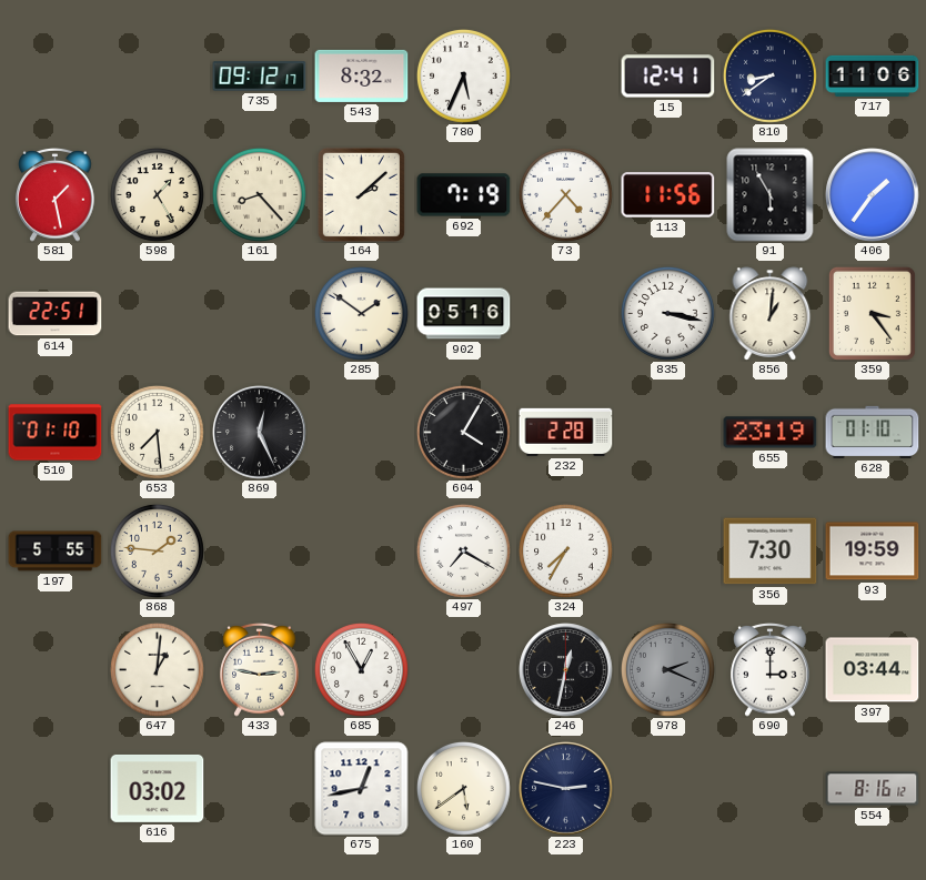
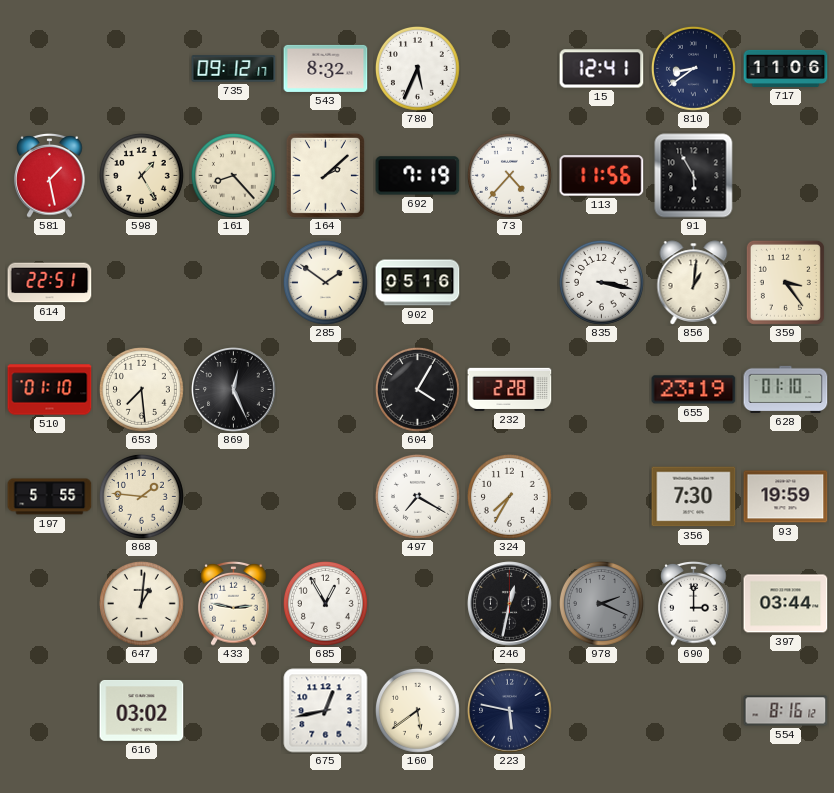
406: 1:36 -> none
223: 2:47 -> 5:47
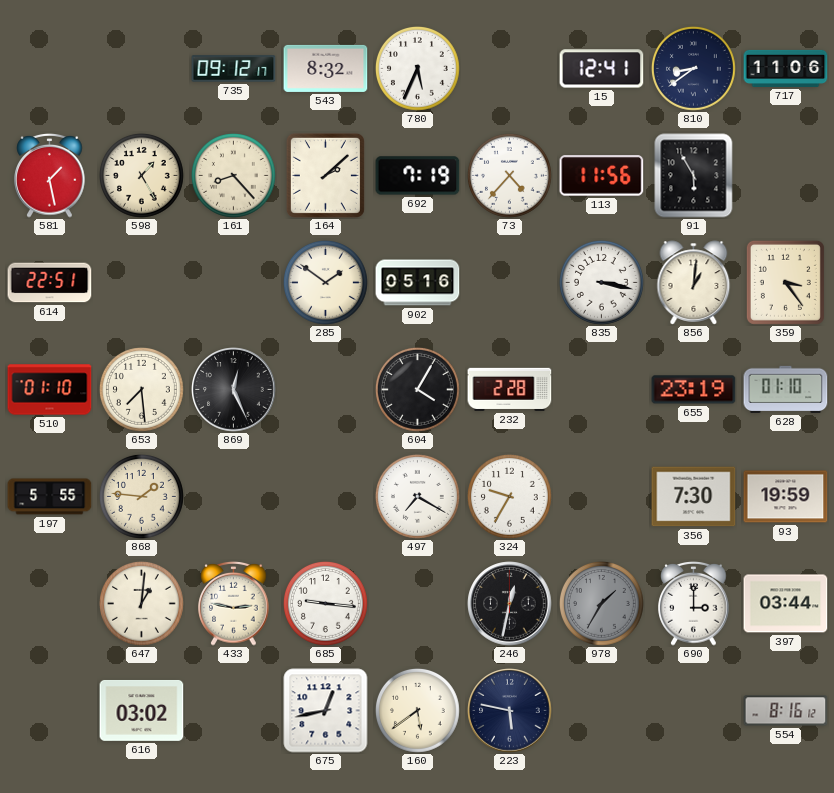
324: 7:35 -> 9:35
685: 12:55 -> 9:16
978: 2:19 -> 1:35
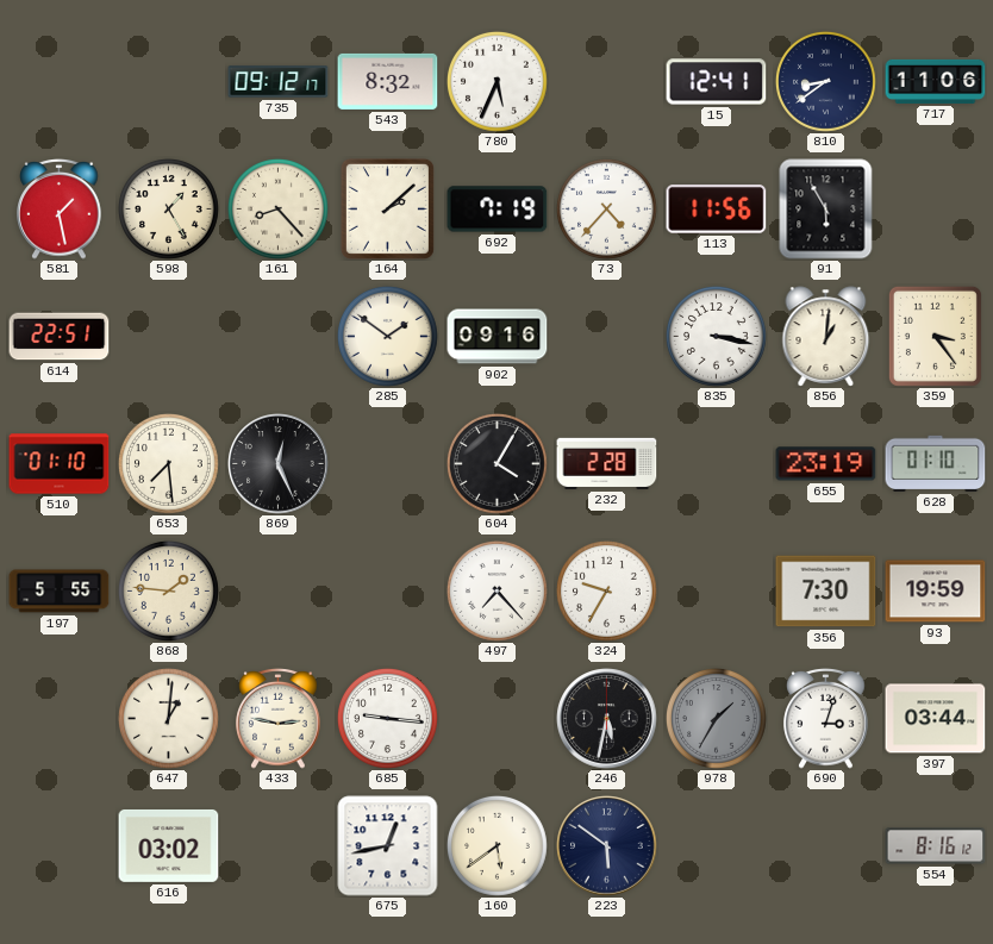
902: 05:16 -> 09:16
497: 7:20 -> 7:23
246: 12:32 -> 5:32
690: 3:00 -> 3:03
223: 5:47 -> 5:51
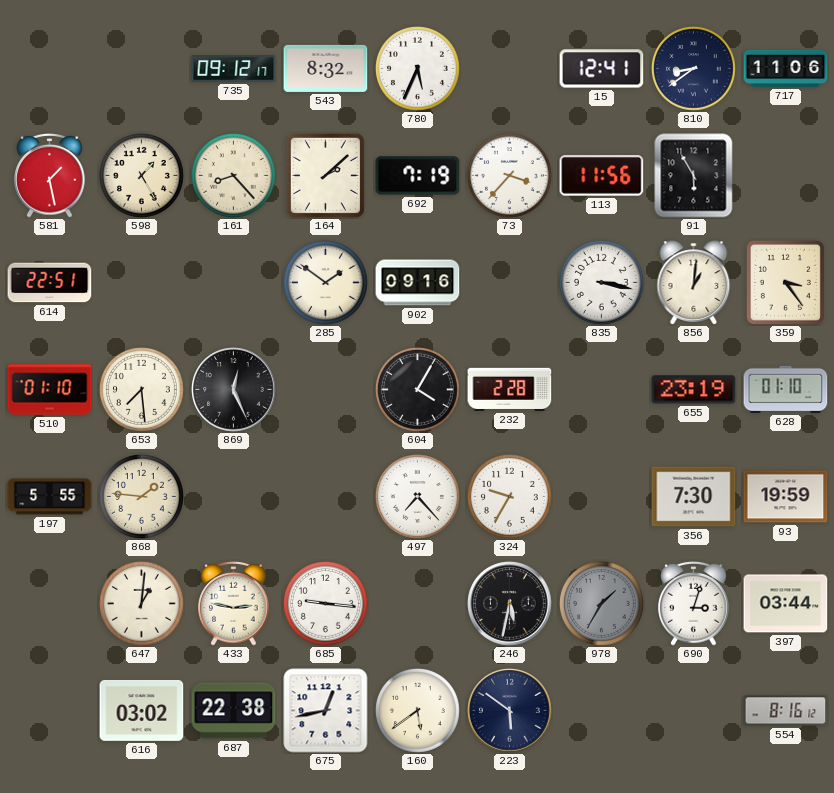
73: 4:37 -> 3:37
687: none -> 22:38
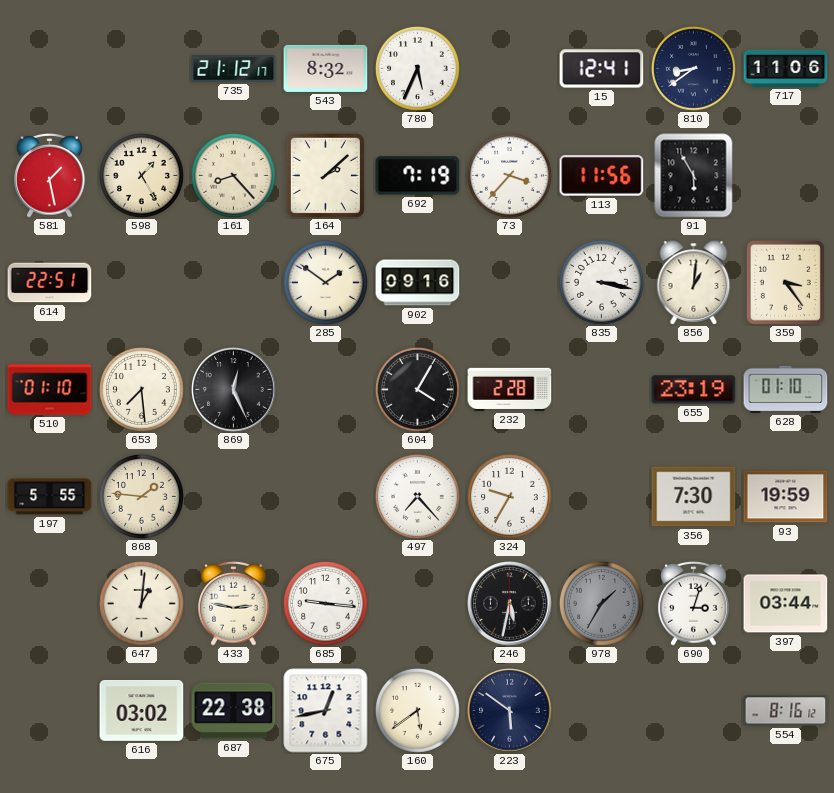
735: 09:12 -> 21:12
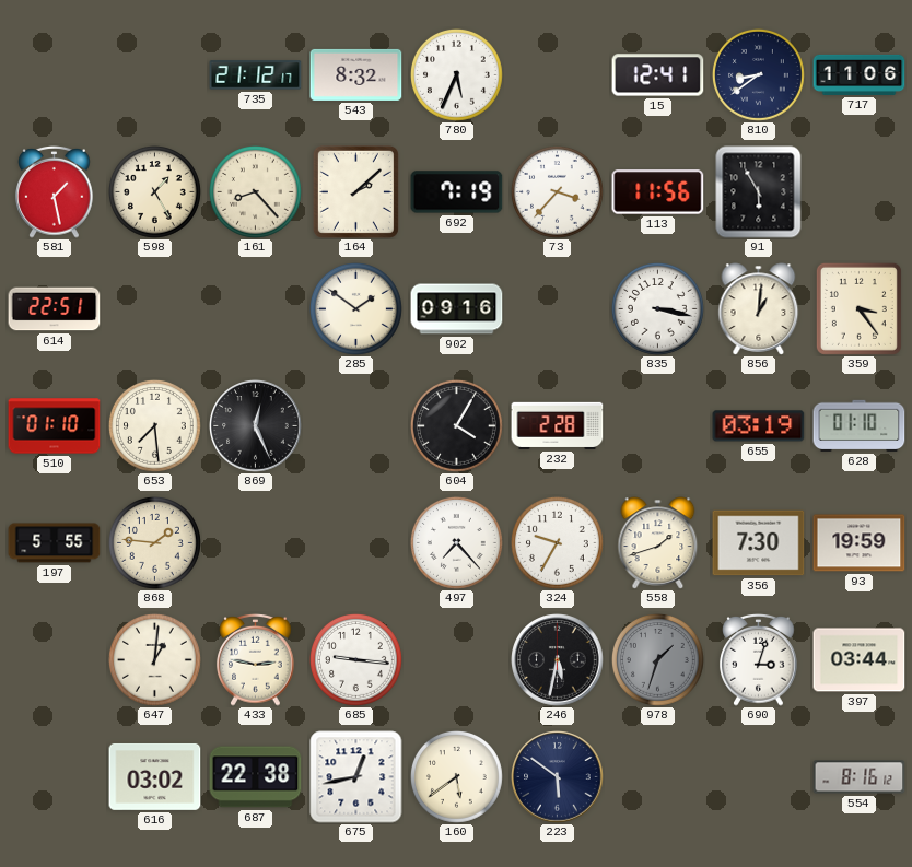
655: 23:19 -> 03:19
558: none -> 1:42
978: 1:35 -> 1:33
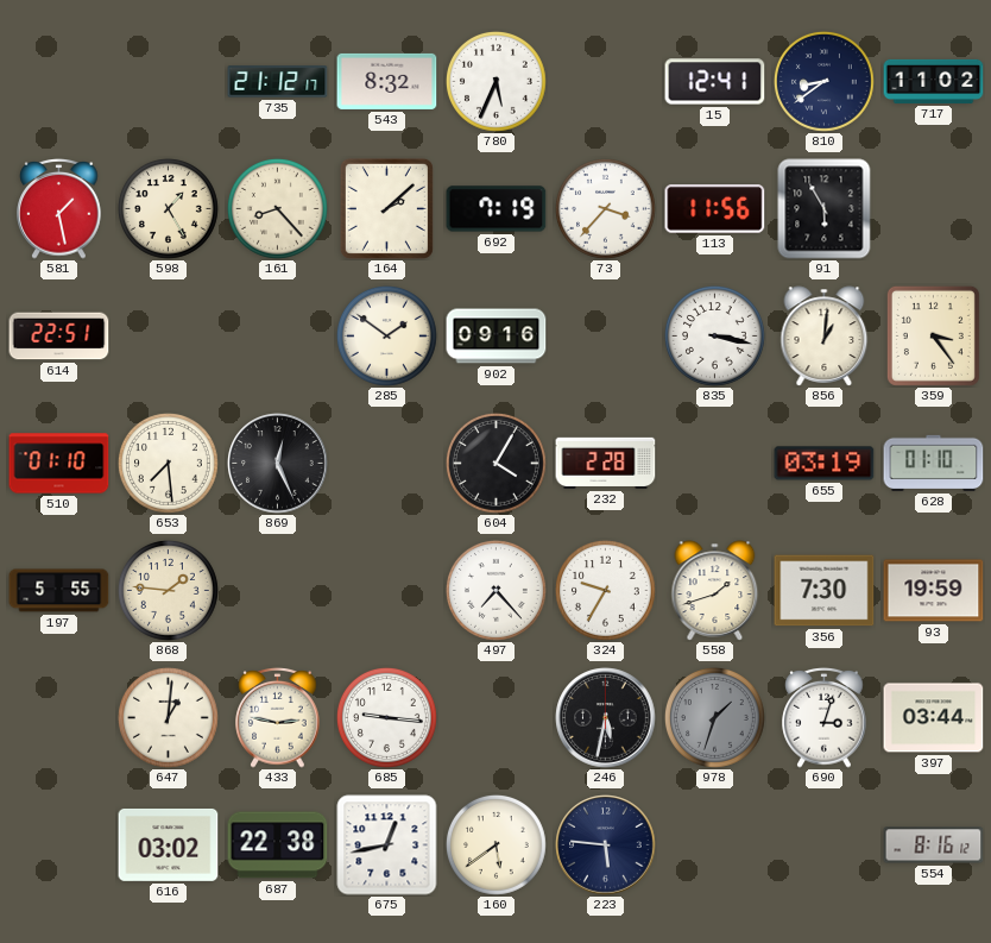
717: 11:06 -> 11:02
223: 5:51 -> 5:46
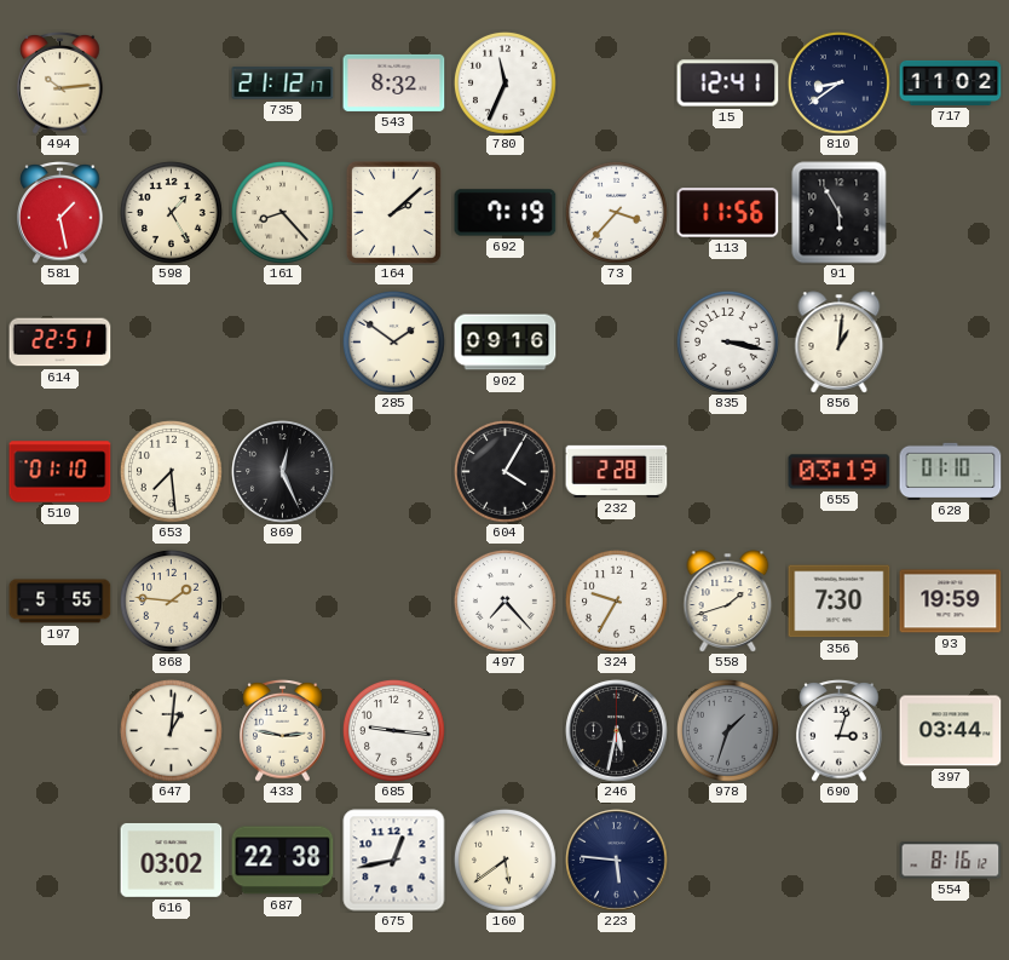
494: none -> 10:14
780: 5:34 -> 11:34
359: 3:24 -> none
